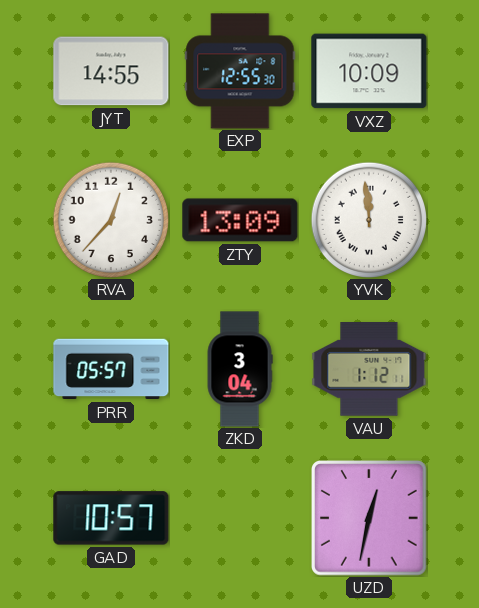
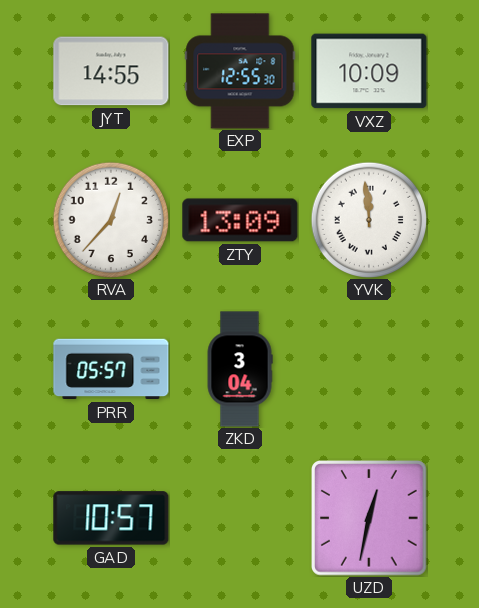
VAU: 1:12 -> none
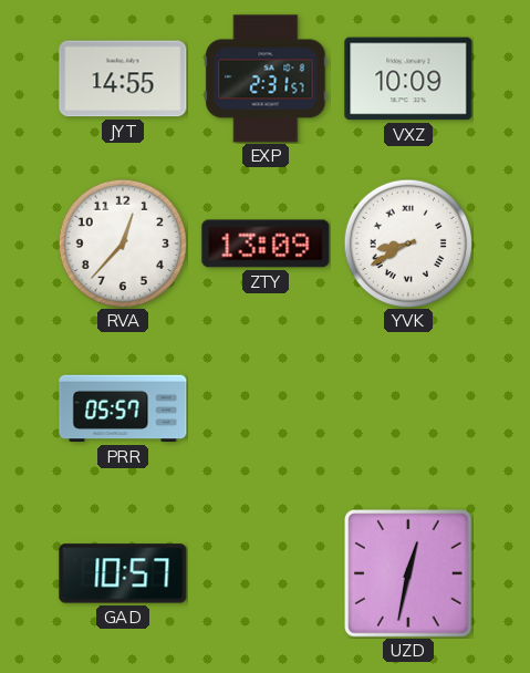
EXP: 12:55 -> 2:31
YVK: 11:59 -> 8:40
ZKD: 3:04 -> none
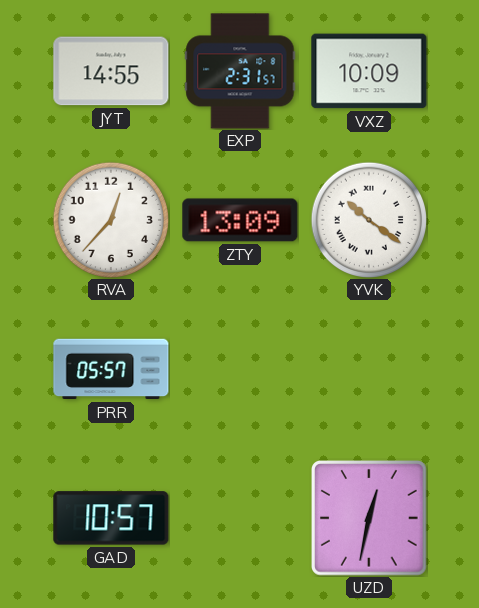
YVK: 8:40 -> 10:21
